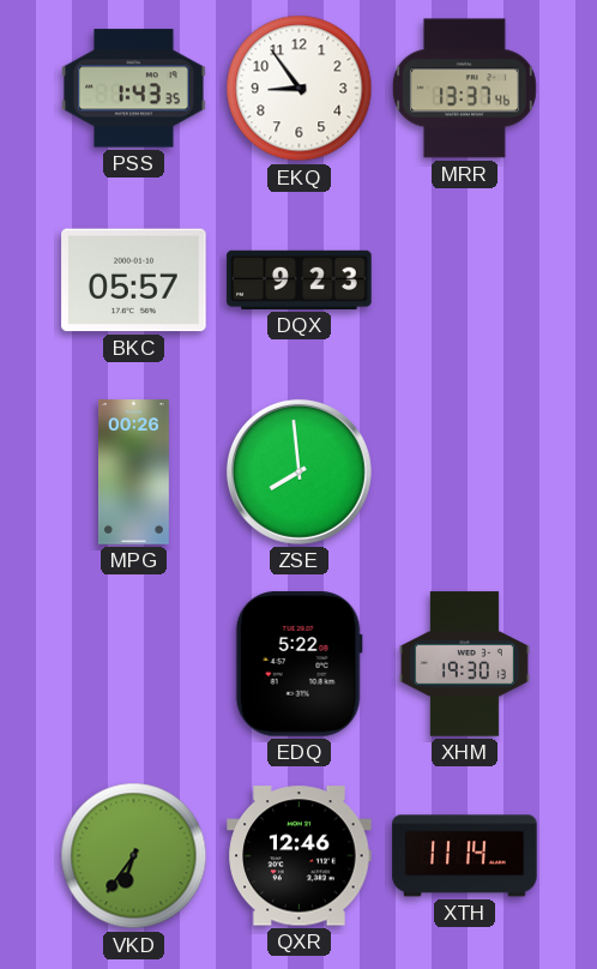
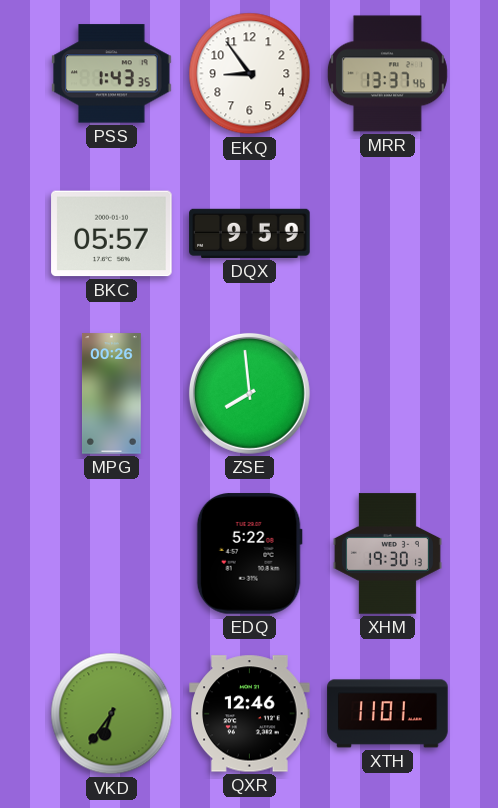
DQX: 9:23 -> 9:59
XTH: 11:14 -> 11:01
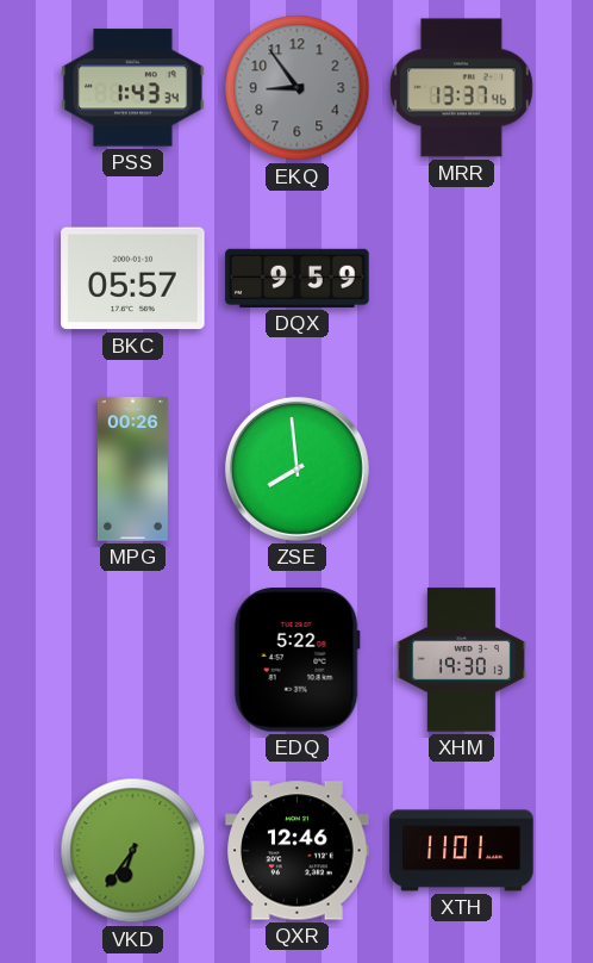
PSS: 1:43:35 -> 1:43:34
EKQ dial: white -> grey
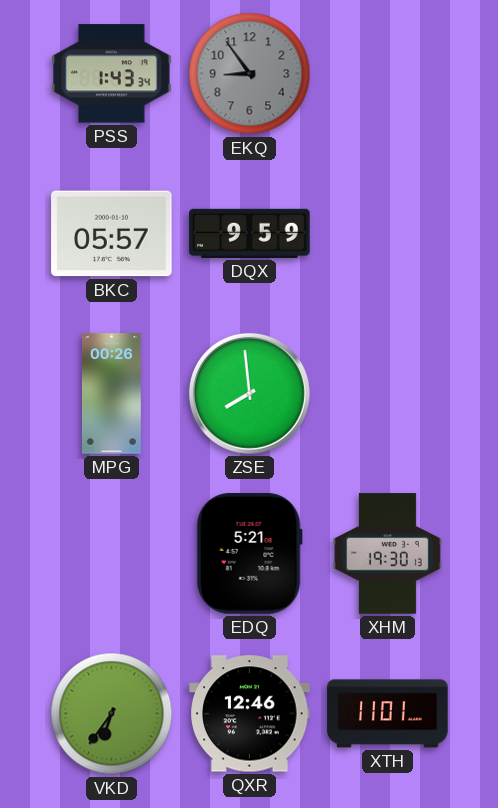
MRR: 13:37 -> none
EDQ: 5:22 -> 5:21
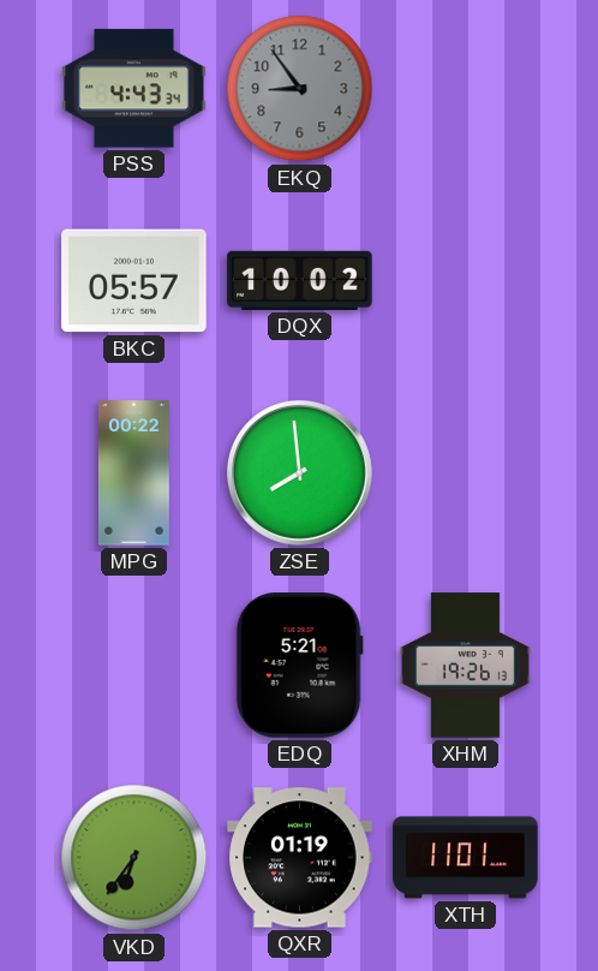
PSS: 1:43 -> 4:43
DQX: 9:59 -> 10:02
MPG: 00:26 -> 00:22
XHM: 19:30 -> 19:26
QXR: 12:46 -> 01:19
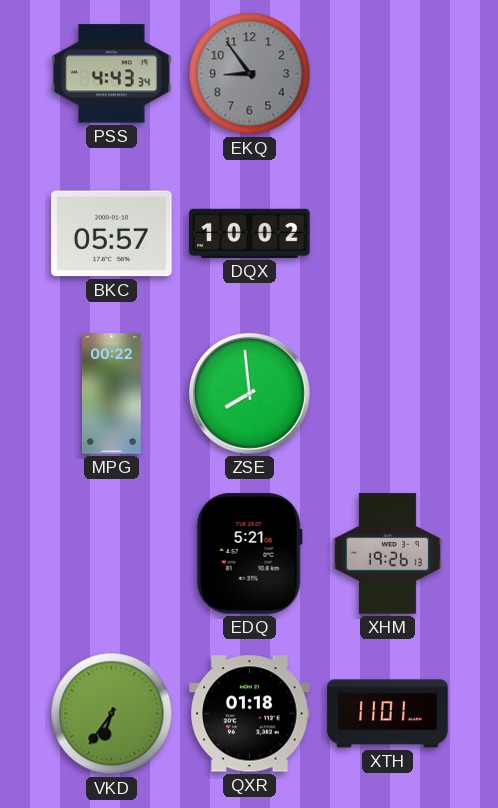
QXR: 01:19 -> 01:18
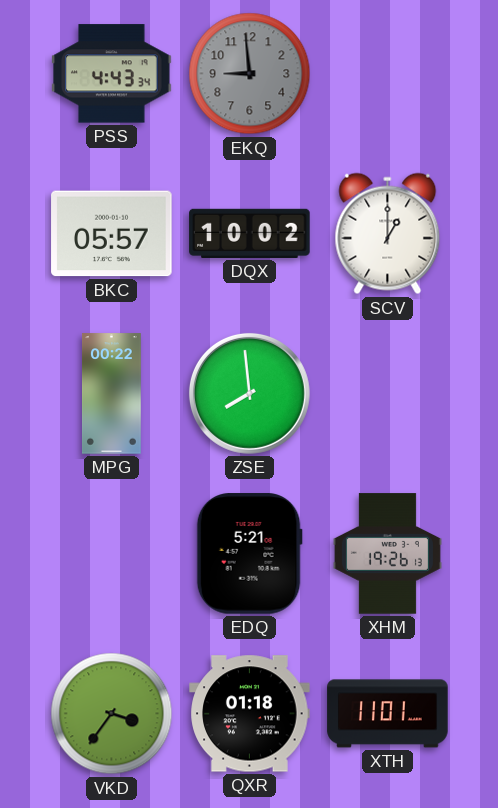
EKQ: 8:54 -> 8:59
SCV: none -> 1:00
VKD: 6:36 -> 3:36
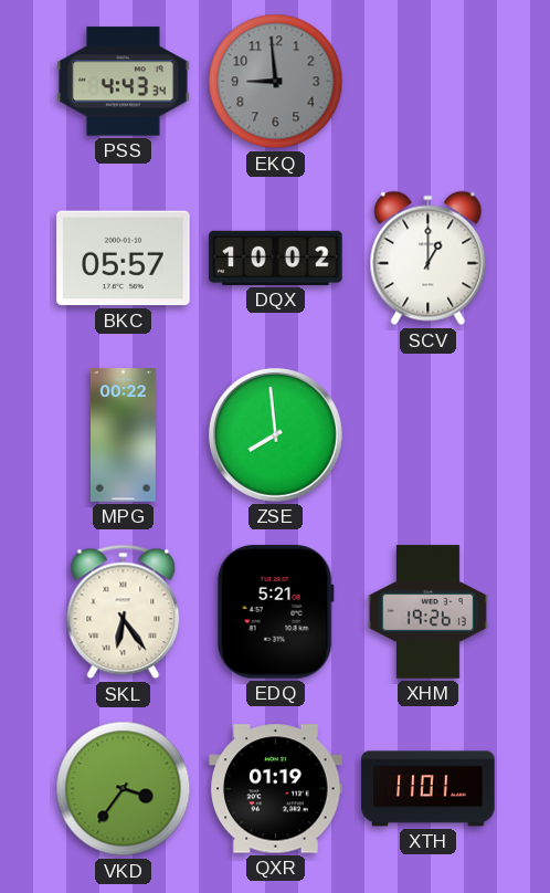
SKL: none -> 6:24
QXR: 01:18 -> 01:19
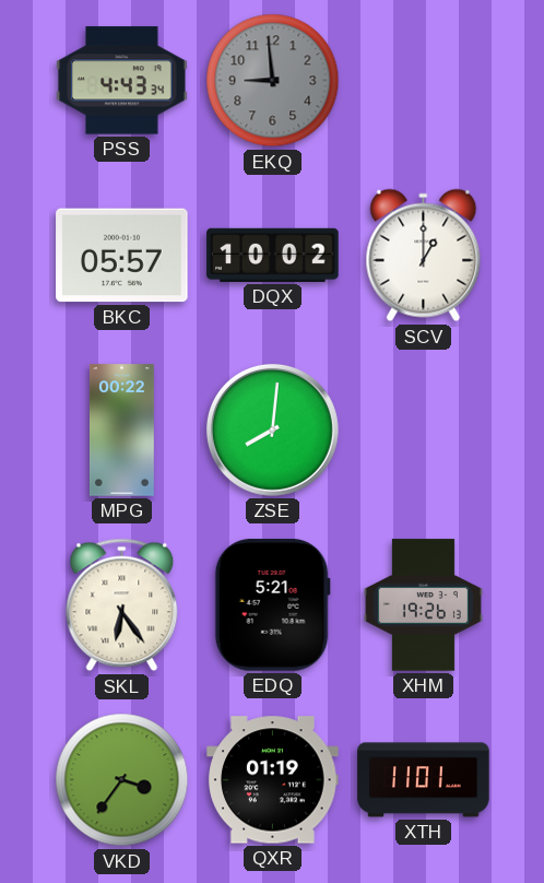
ZSE: 7:59 -> 8:01
